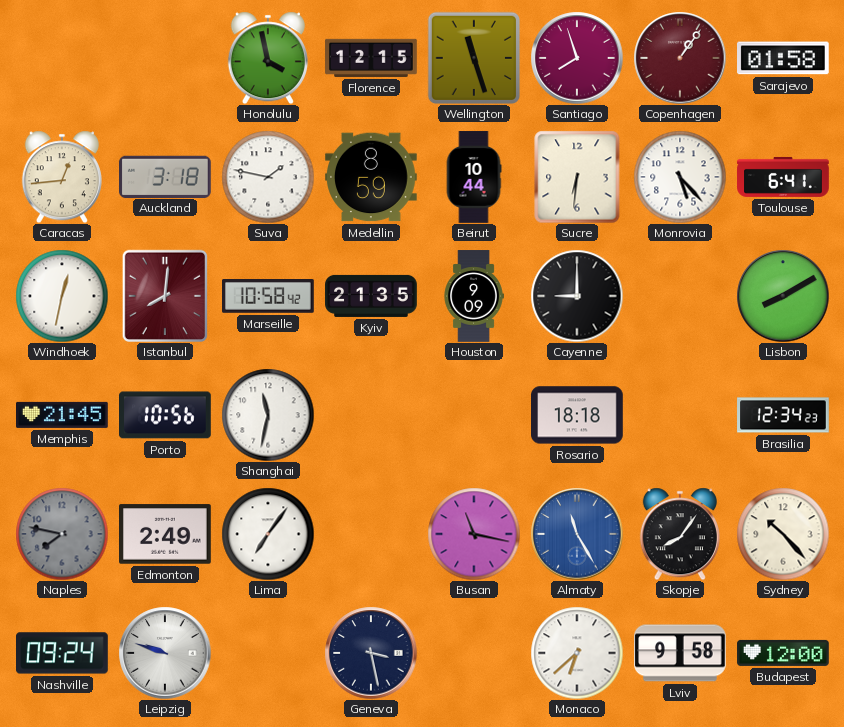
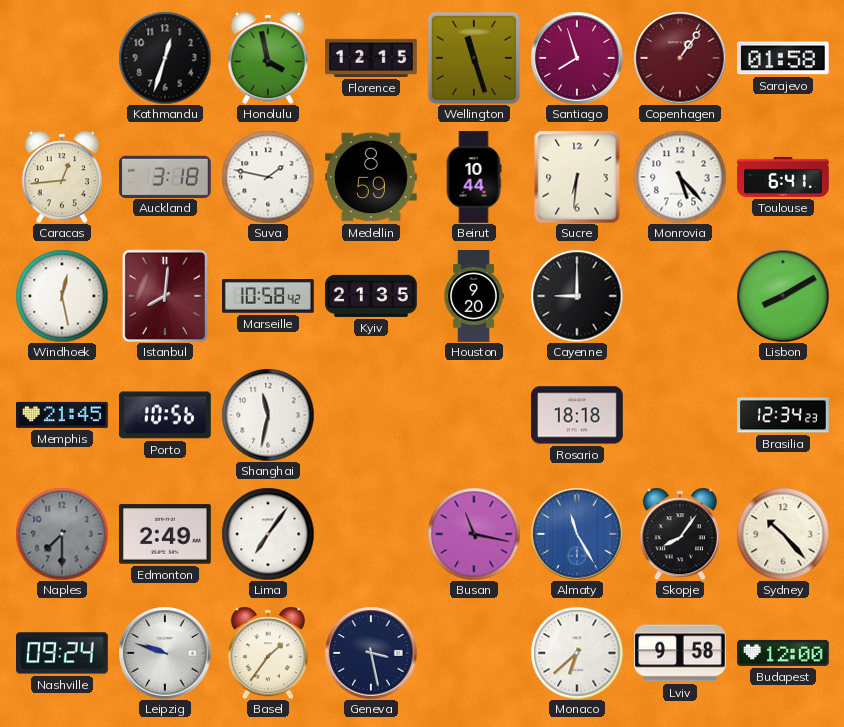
Kathmandu: none -> 12:33
Windhoek: 12:32 -> 12:28
Houston: 9:09 -> 9:20
Naples: 7:47 -> 7:30
Basel: none -> 1:36
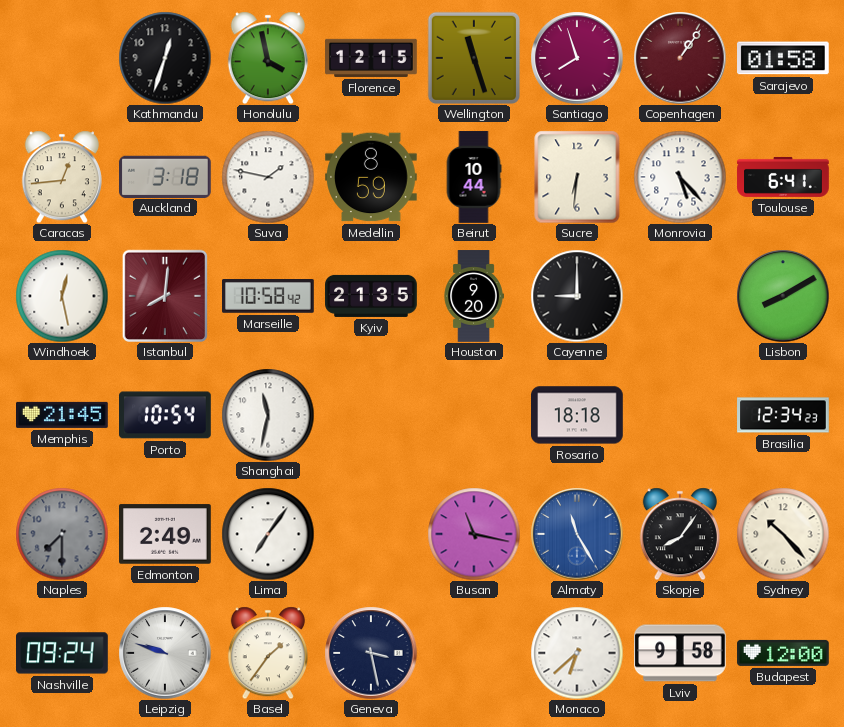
Porto: 10:56 -> 10:54
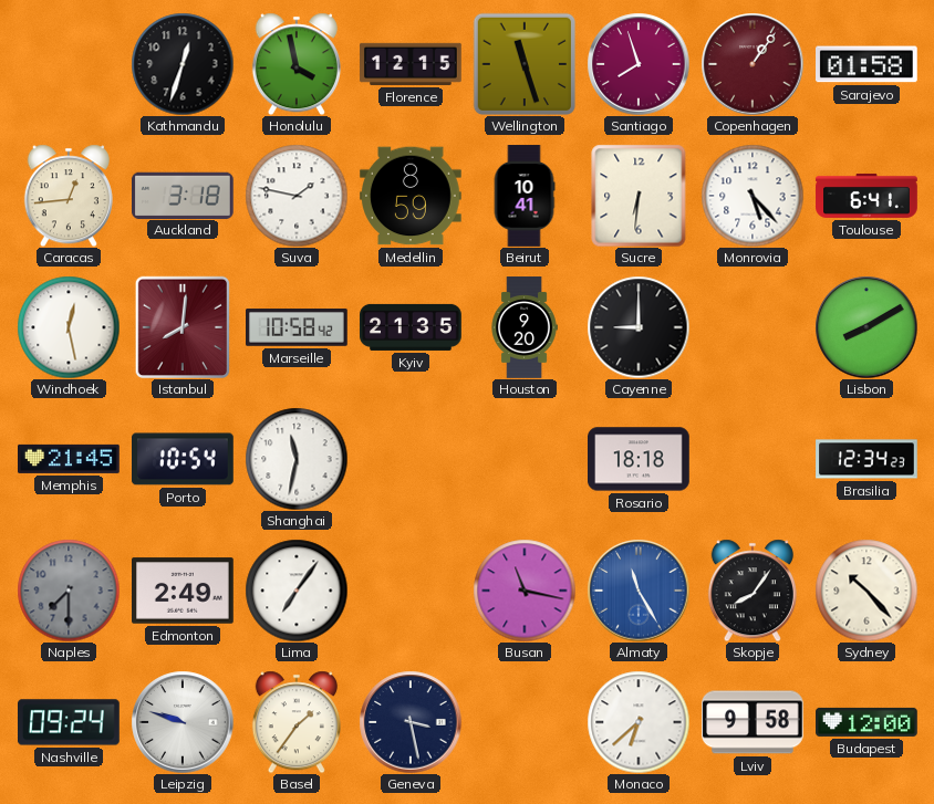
Beirut: 10:44 -> 10:41
